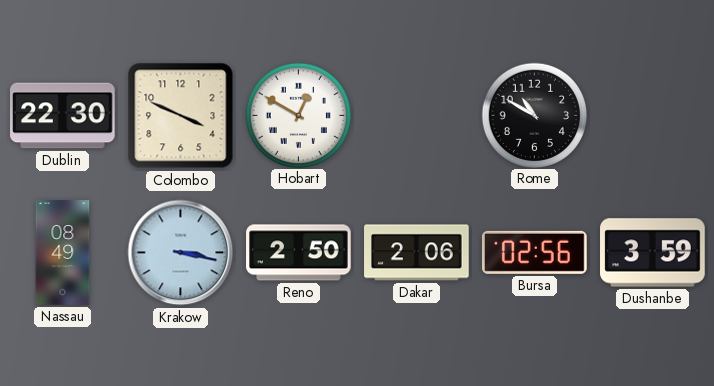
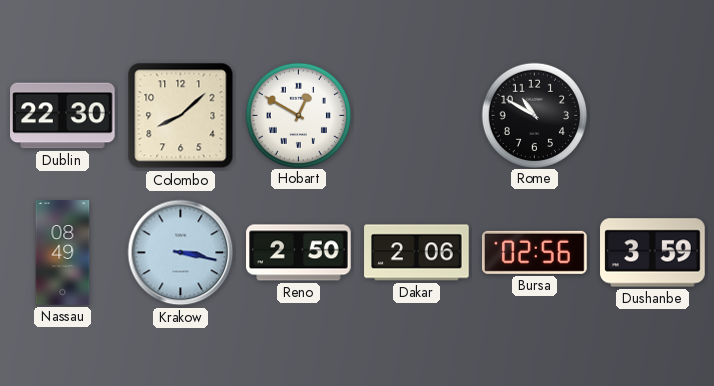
Colombo: 3:49 -> 8:08
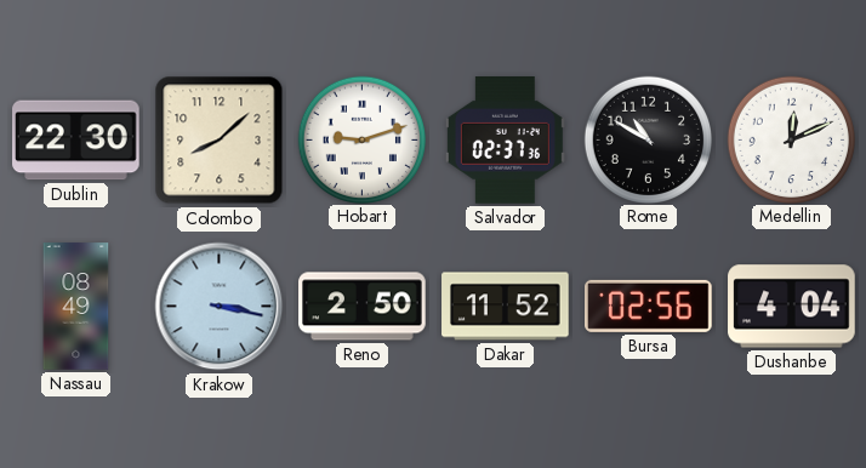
Hobart: 12:50 -> 9:12
Salvador: none -> 02:37
Medellin: none -> 12:11
Dakar: 2:06 -> 11:52
Dushanbe: 3:59 -> 4:04
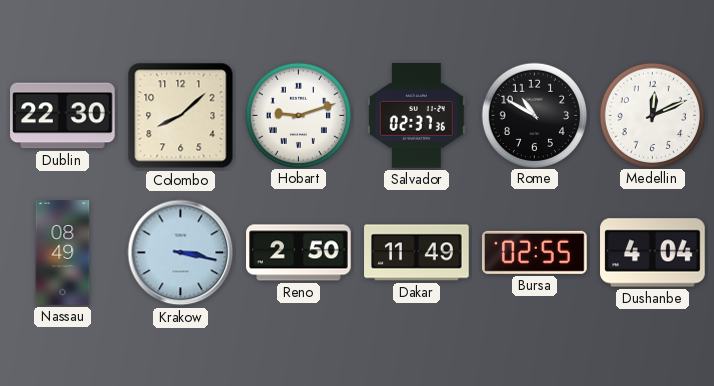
Dakar: 11:52 -> 11:49
Bursa: 02:56 -> 02:55
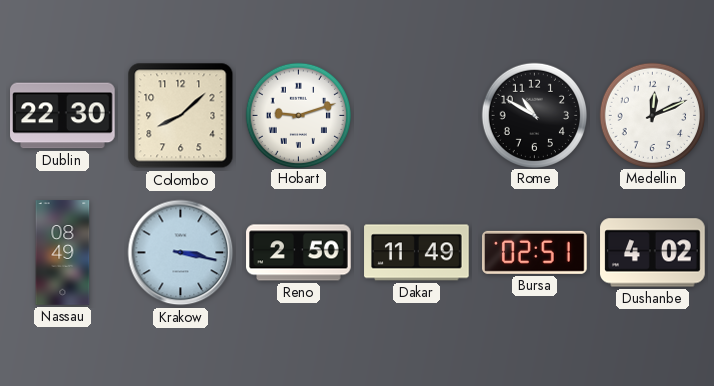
Salvador: 02:37 -> none
Bursa: 02:55 -> 02:51
Dushanbe: 4:04 -> 4:02
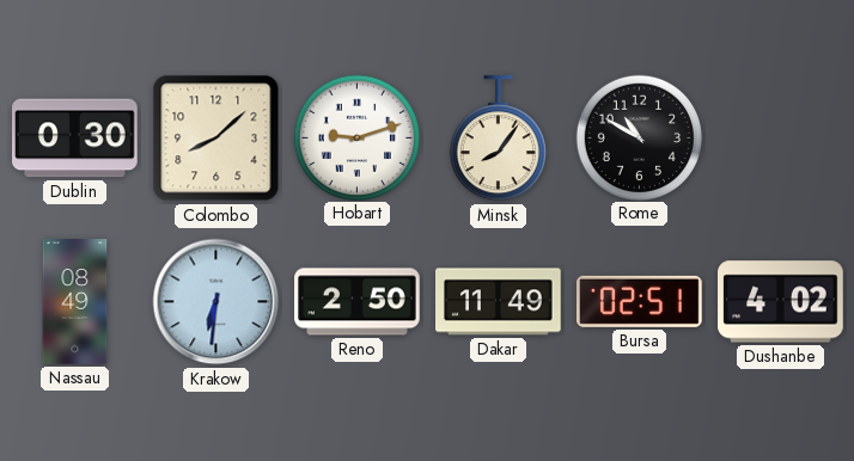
Dublin: 22:30 -> 0:30
Minsk: none -> 8:06
Medellin: 12:11 -> none
Krakow: 3:17 -> 6:31
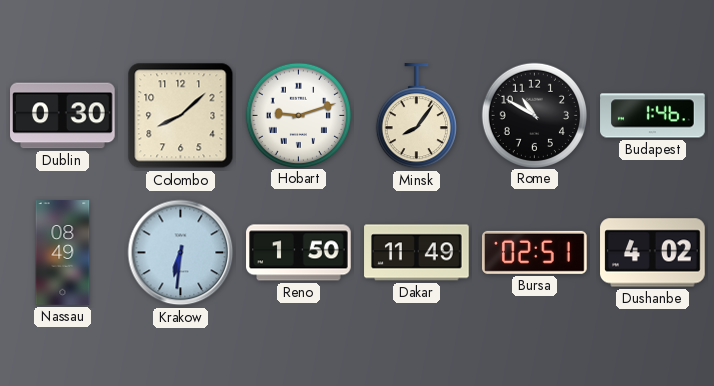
Budapest: none -> 1:46
Reno: 2:50 -> 1:50
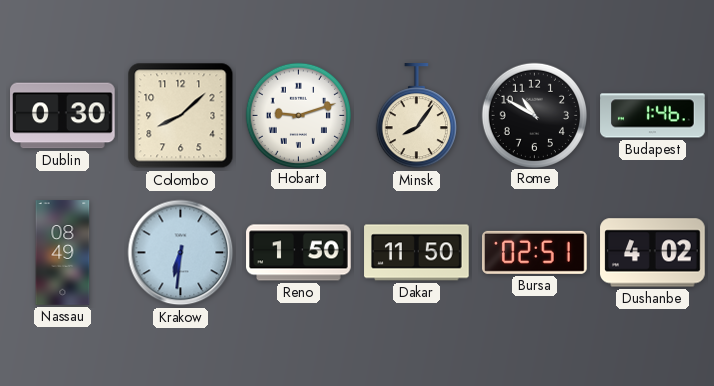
Dakar: 11:49 -> 11:50
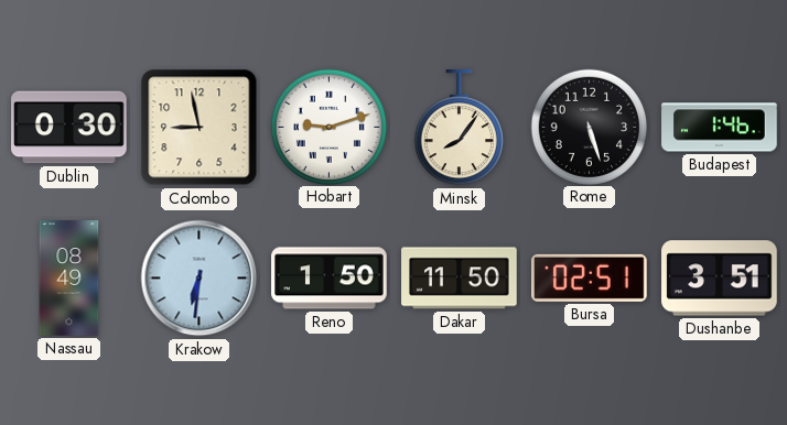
Colombo: 8:08 -> 8:58
Rome: 10:50 -> 5:27
Dushanbe: 4:02 -> 3:51
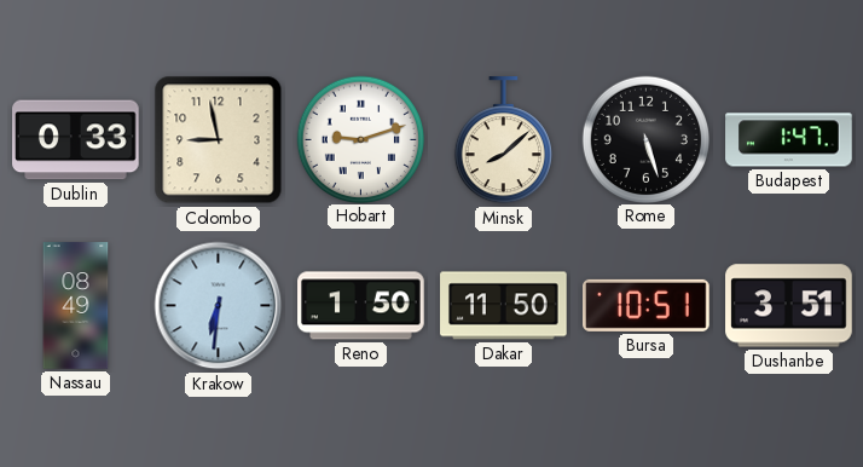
Dublin: 0:30 -> 0:33
Minsk: 8:06 -> 8:08
Budapest: 1:46 -> 1:47
Bursa: 02:51 -> 10:51
